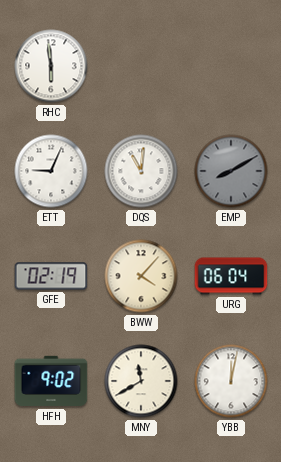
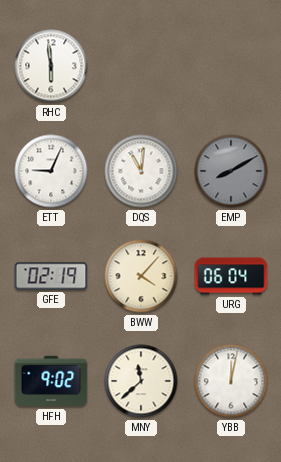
MNY: 11:40 -> 11:38
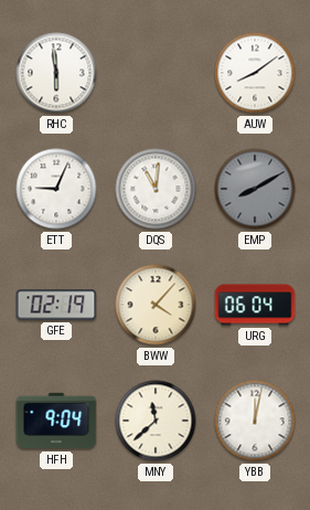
AUW: none -> 8:09
HFH: 9:02 -> 9:04
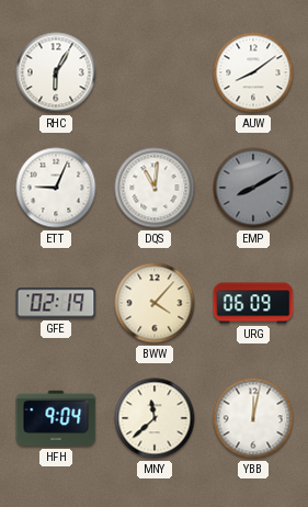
RHC: 5:59 -> 6:05
URG: 06:04 -> 06:09
